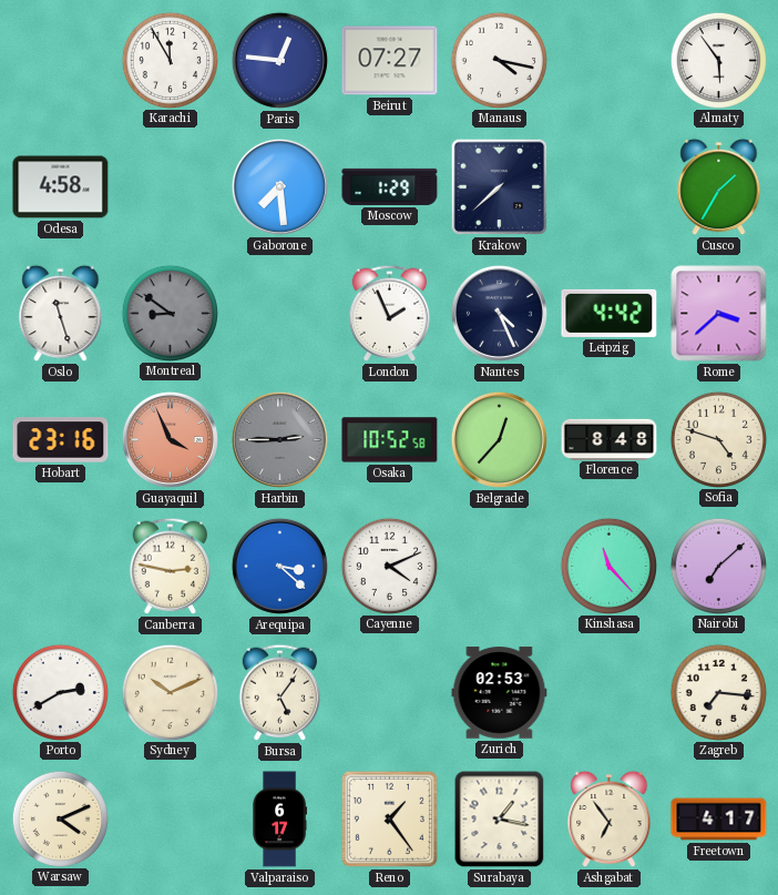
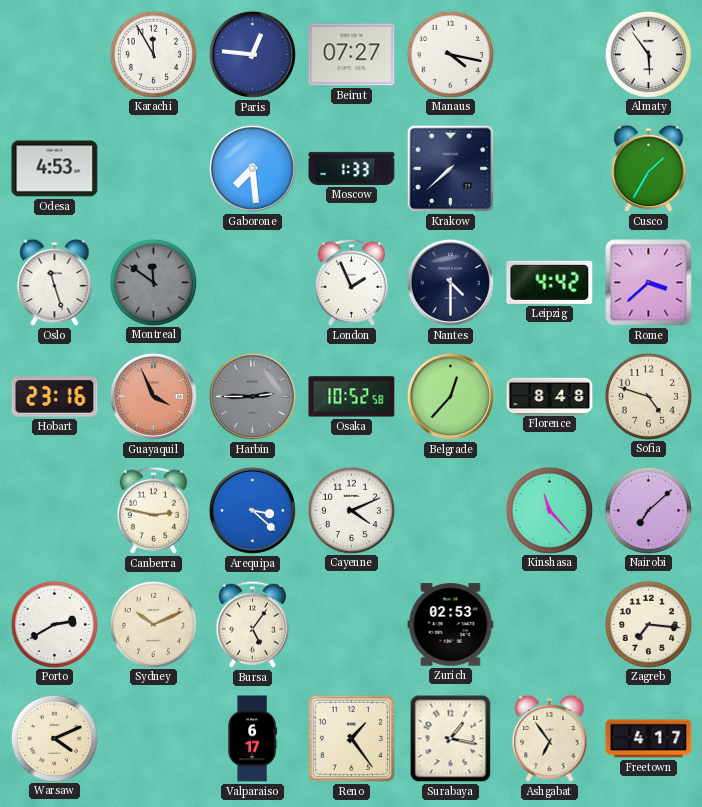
Odesa: 4:58 -> 4:53
Moscow: 1:29 -> 1:33
Montreal: 8:51 -> 11:51
Nantes: 4:26 -> 4:30
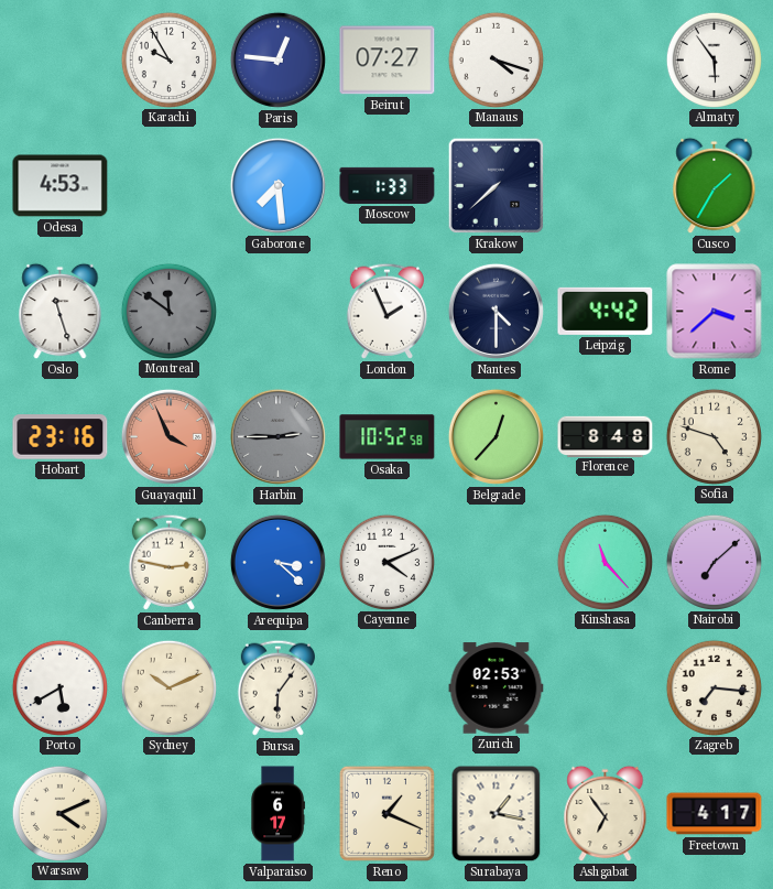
Karachi: 11:55 -> 9:55
Manaus: 4:17 -> 4:18
Porto: 2:40 -> 5:40
Bursa: 5:06 -> 6:06
Reno: 1:24 -> 1:19
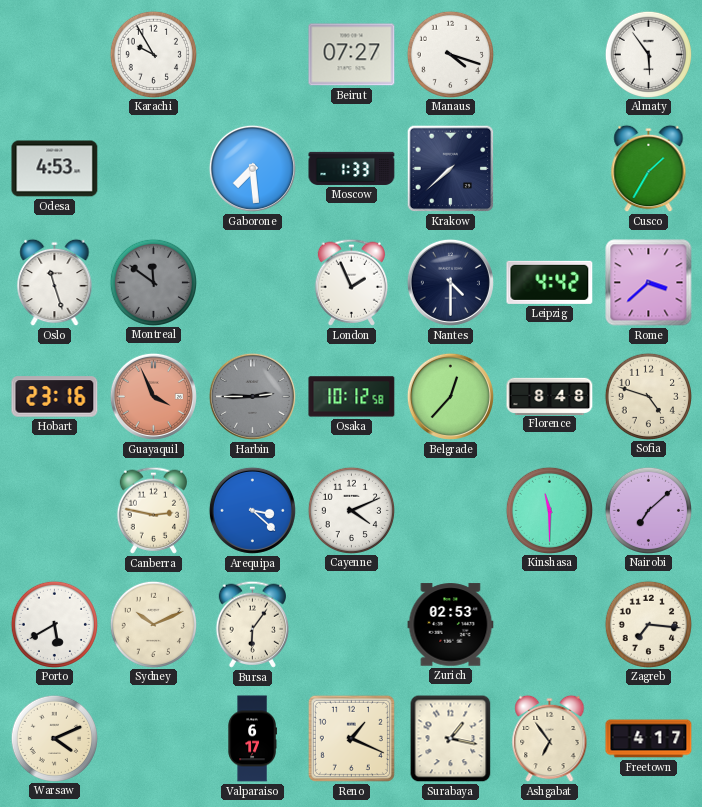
Paris: 12:46 -> none
Osaka: 10:52 -> 10:12
Kinshasa: 11:23 -> 11:30
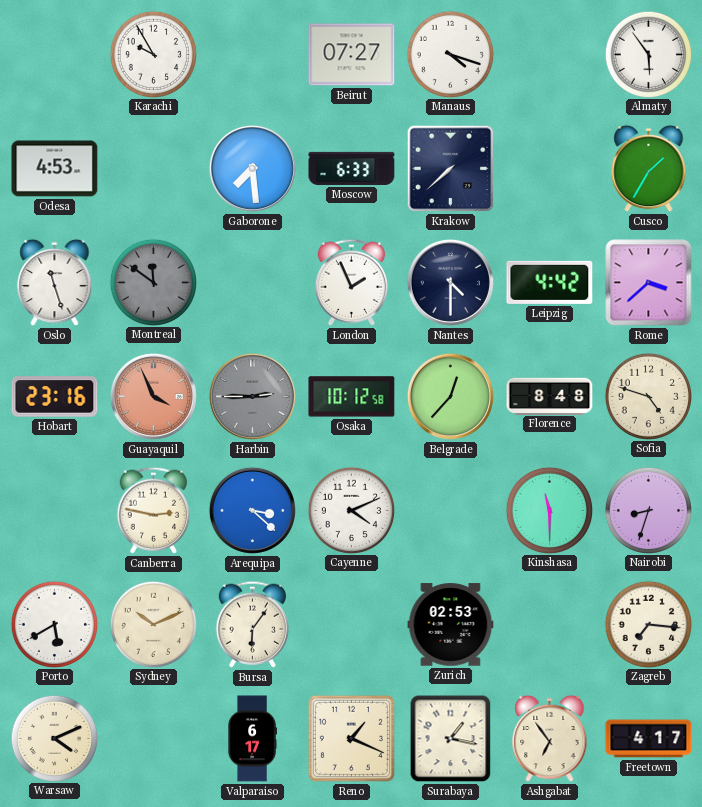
Moscow: 1:33 -> 6:33
Nairobi: 7:08 -> 8:33
